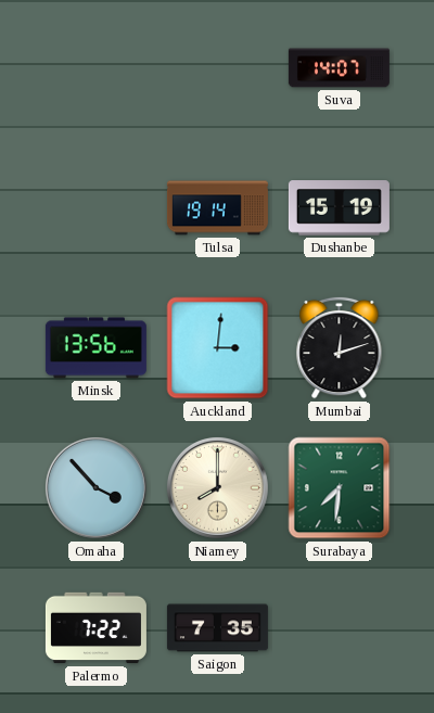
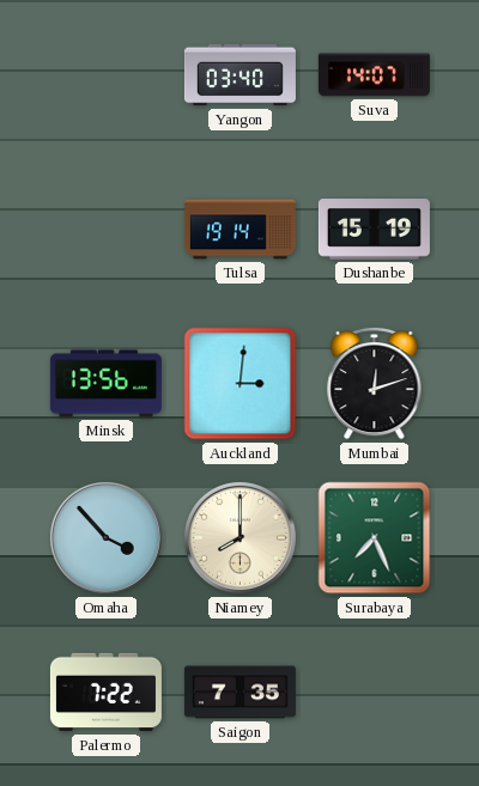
Yangon: none -> 03:40
Surabaya: 7:31 -> 7:26
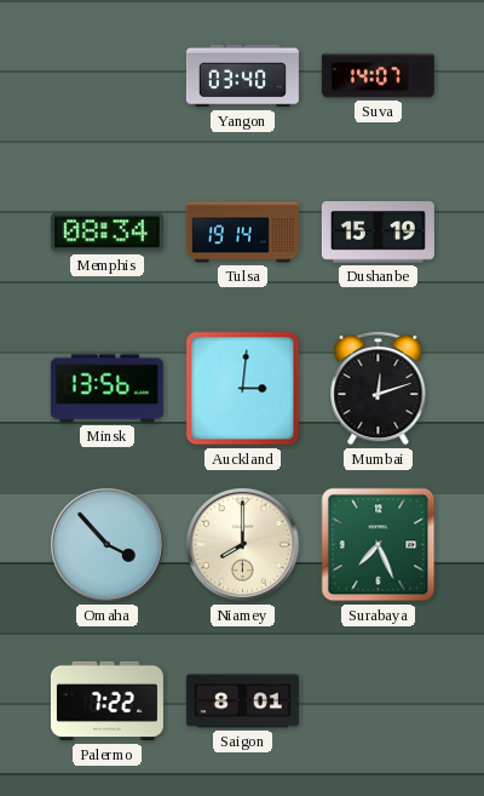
Memphis: none -> 08:34
Saigon: 7:35 -> 8:01
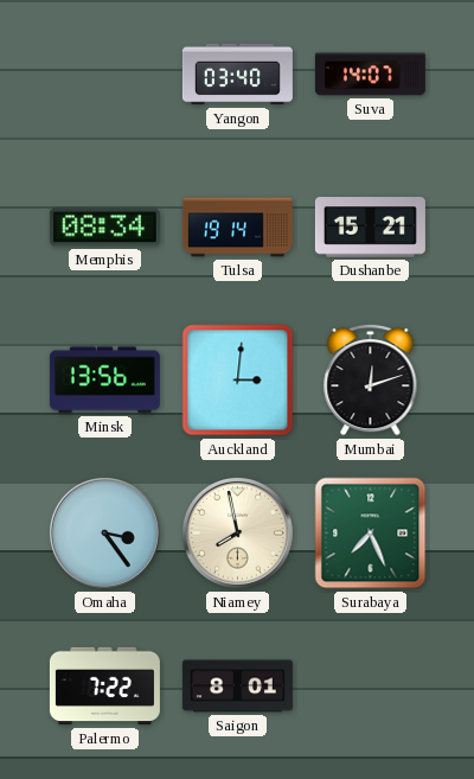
Dushanbe: 15:19 -> 15:21
Omaha: 3:53 -> 3:24
Niamey: 8:00 -> 7:58
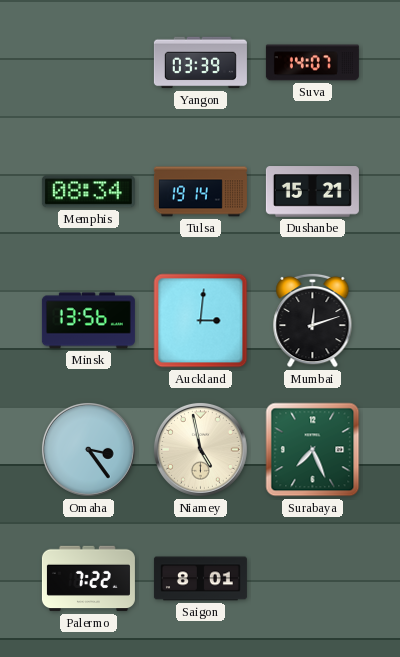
Yangon: 03:40 -> 03:39
Niamey: 7:58 -> 4:58
